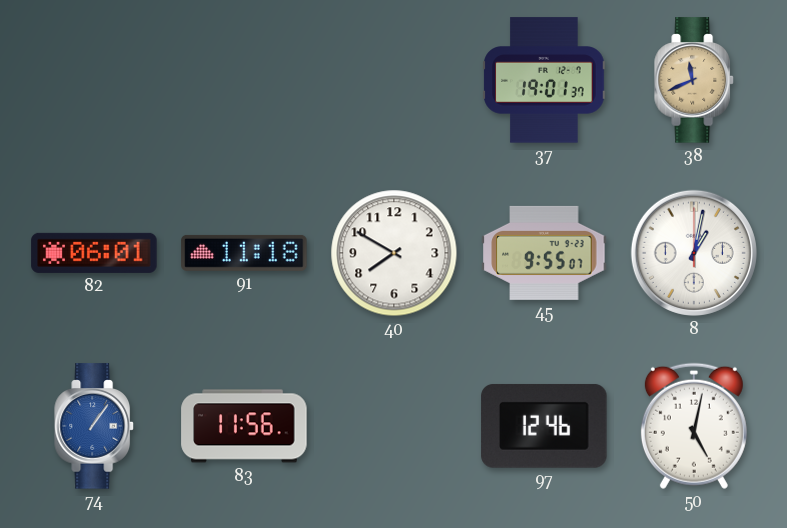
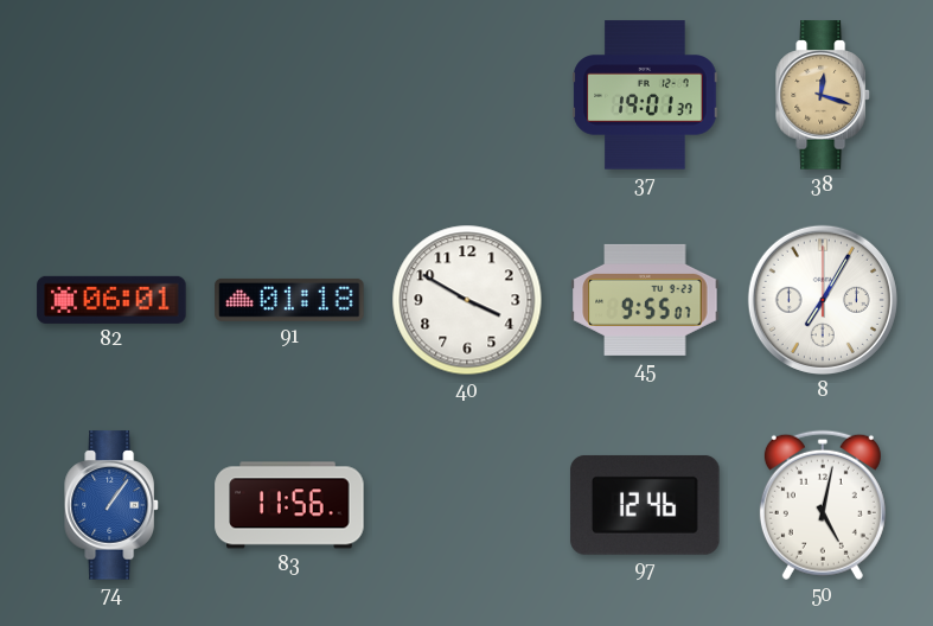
38: 11:41 -> 12:18
91: 11:18 -> 01:18
40: 7:50 -> 3:50
8: 1:02 -> 7:05
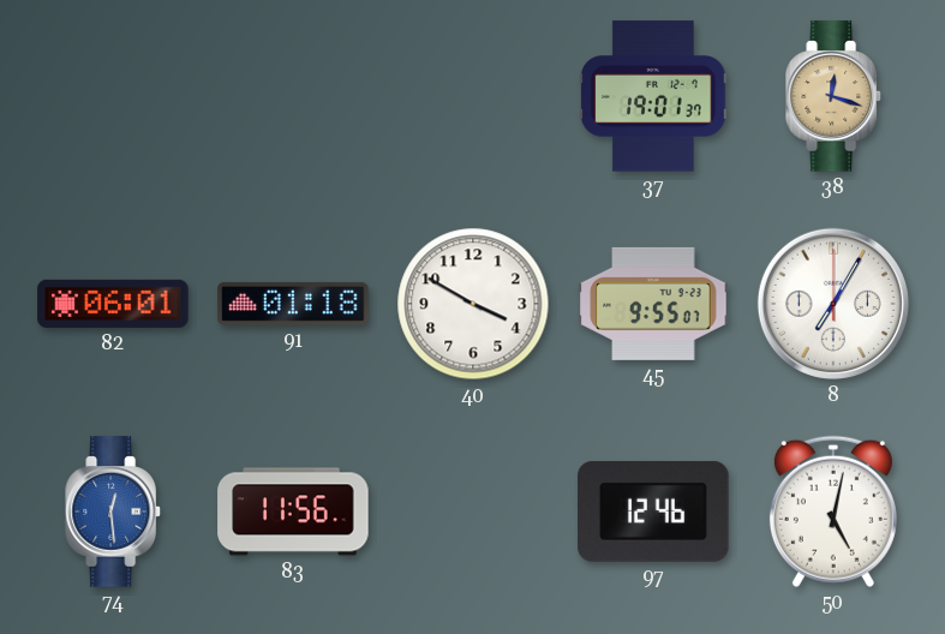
74: 1:06 -> 12:29
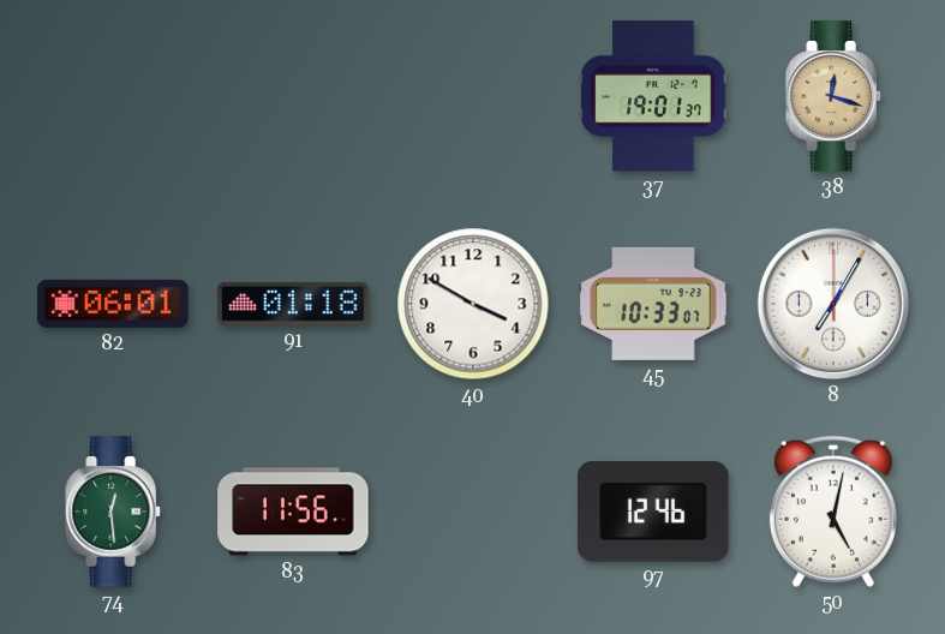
45: 9:55 -> 10:33
74 dial: blue -> green
